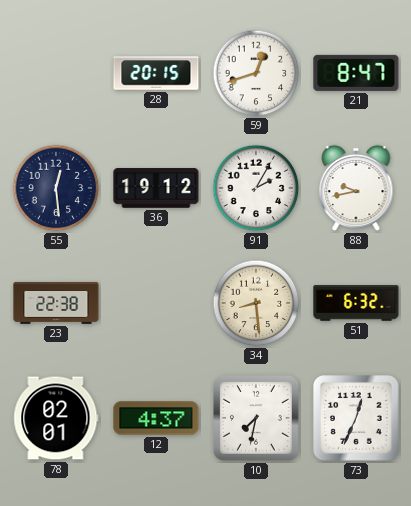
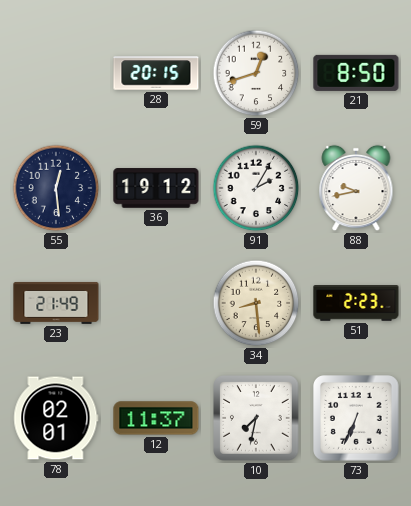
21: 8:47 -> 8:50
23: 22:38 -> 21:49
51: 6:32 -> 2:23
12: 4:37 -> 11:37
73: 12:34 -> 6:34
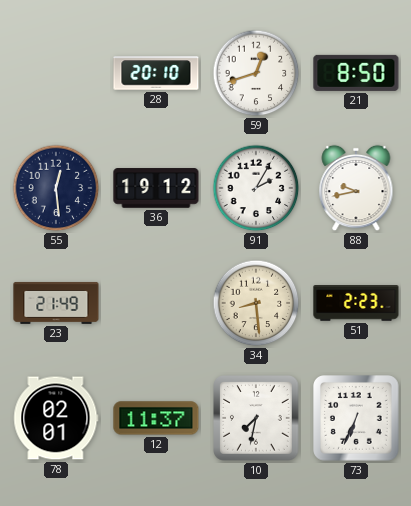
28: 20:15 -> 20:10
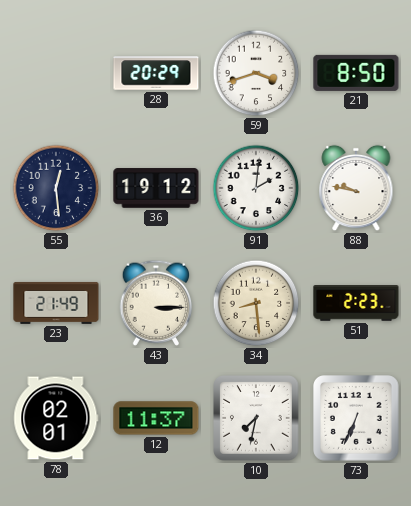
28: 20:10 -> 20:29
59: 12:42 -> 3:42
91: 2:05 -> 2:01
88: 9:43 -> 9:47
43: none -> 3:15
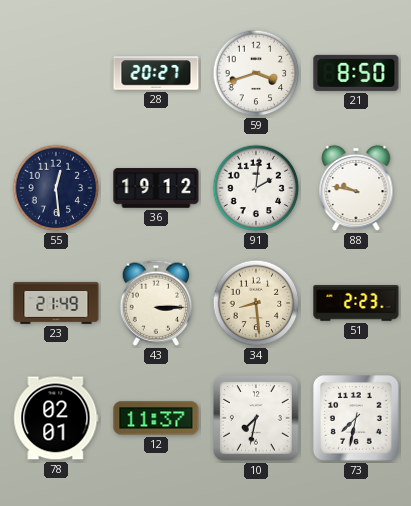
28: 20:29 -> 20:27
73: 6:34 -> 7:32
